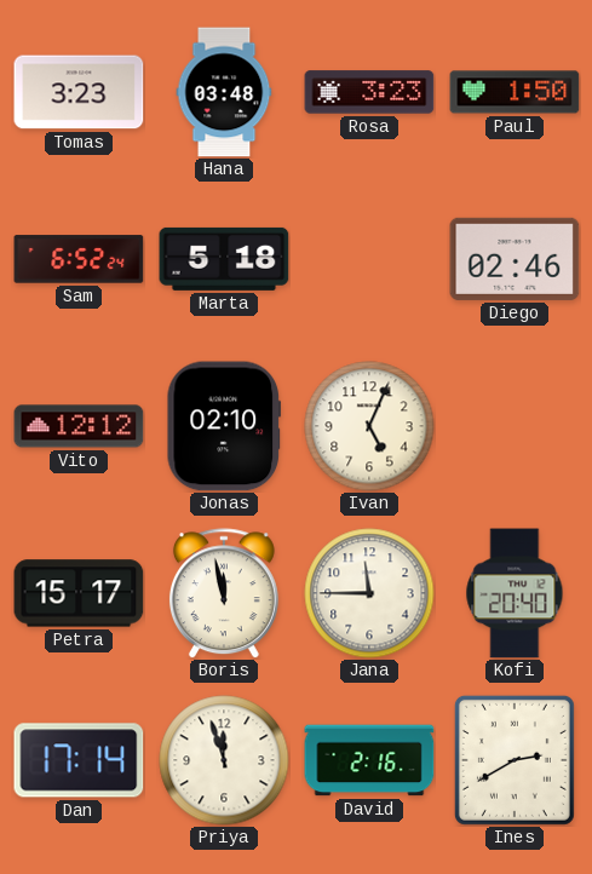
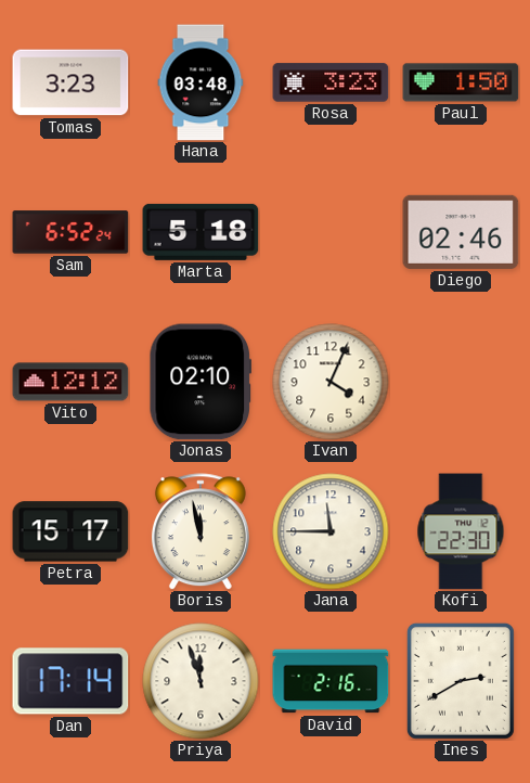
Ivan: 5:04 -> 4:04
Kofi: 20:40 -> 22:30
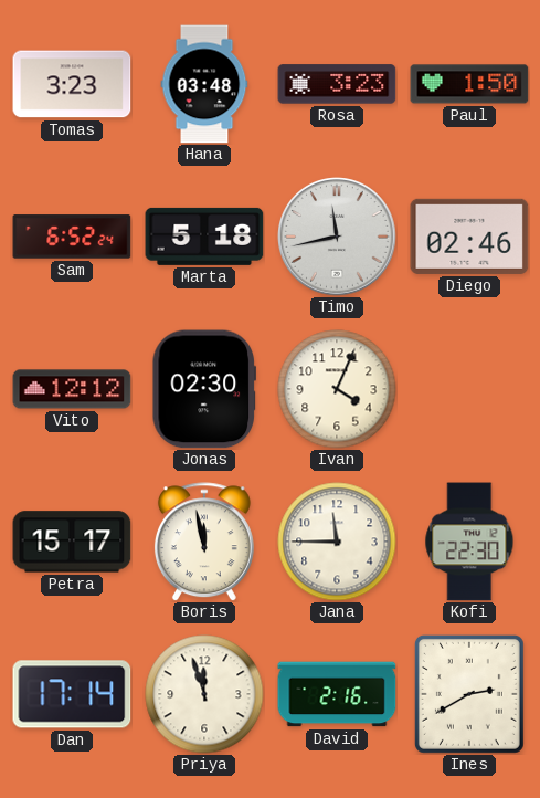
Timo: none -> 11:43
Jonas: 02:10 -> 02:30
